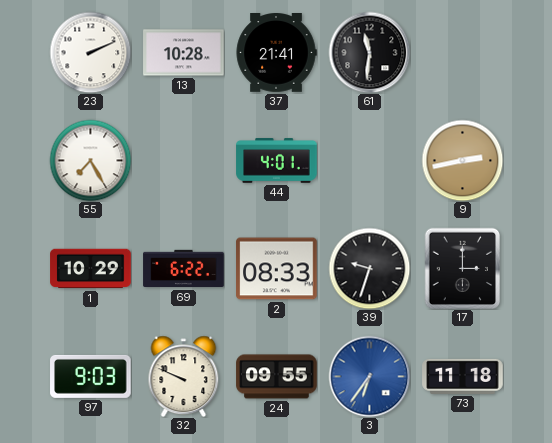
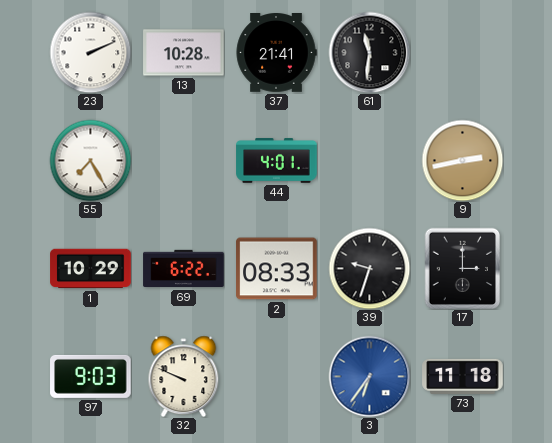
24: 09:55 -> none
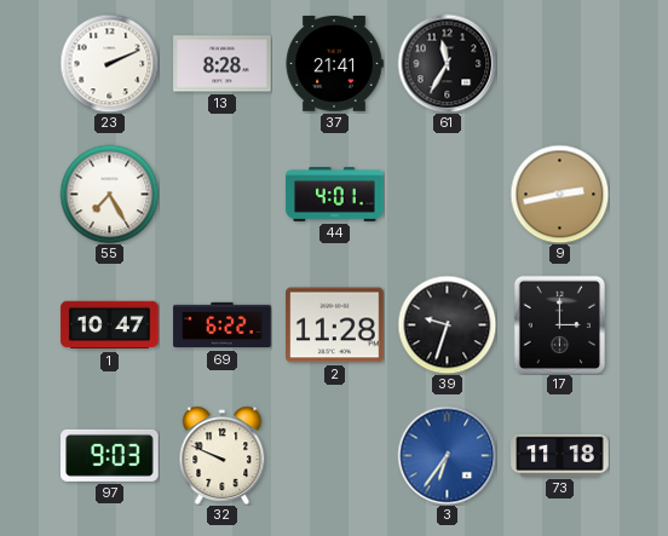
13: 10:28 -> 8:28
61: 11:31 -> 11:35
1: 10:29 -> 10:47
2: 08:33 -> 11:28
